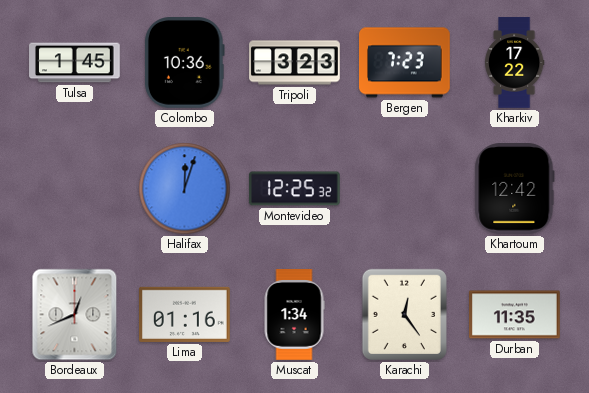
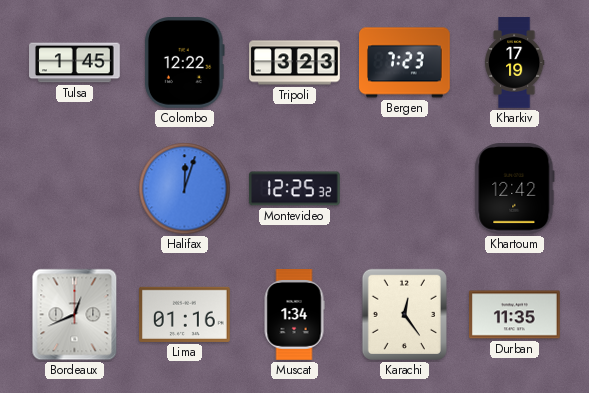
Colombo: 10:36 -> 12:22
Kharkiv: 17:22 -> 17:19
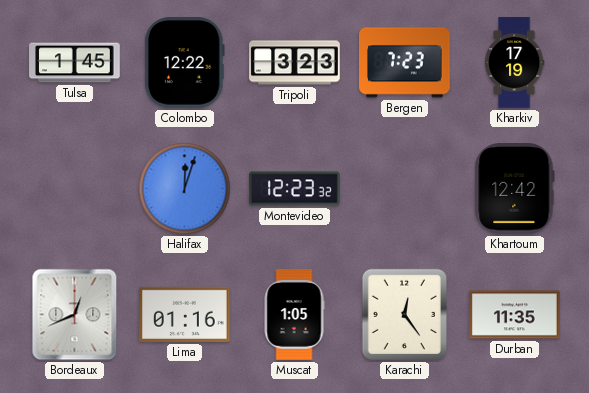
Montevideo: 12:25 -> 12:23
Muscat: 1:34 -> 1:05
